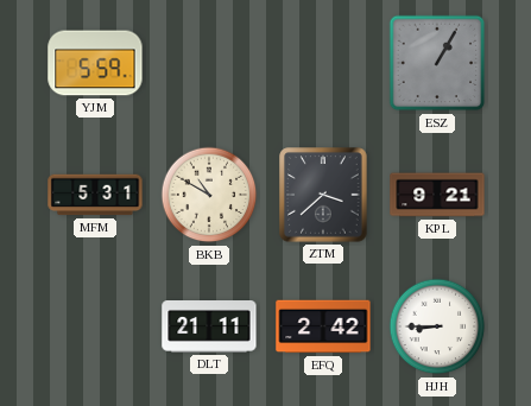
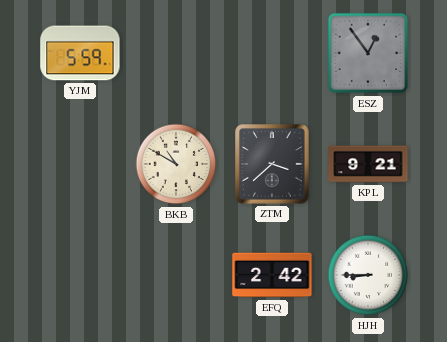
ESZ: 1:05 -> 12:54
MFM: 5:31 -> none
DLT: 21:11 -> none
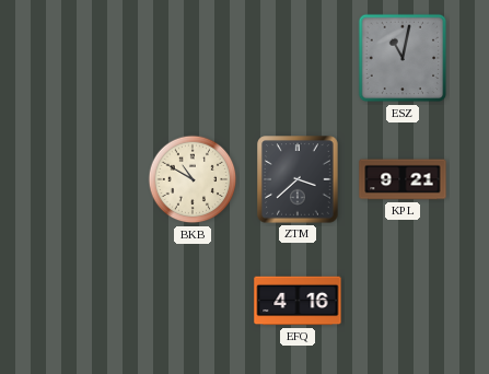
YJM: 5:59 -> none
ESZ: 12:54 -> 11:02
EFQ: 2:42 -> 4:16
HJH: 8:45 -> none
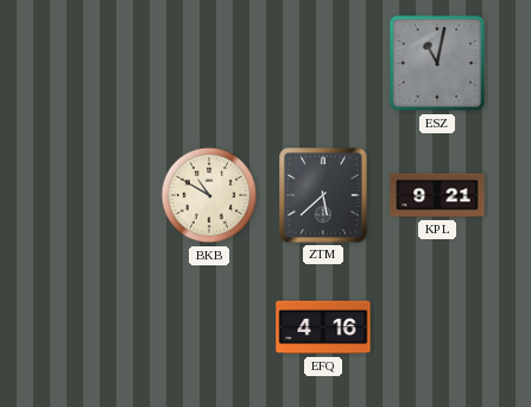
ZTM: 3:38 -> 5:38
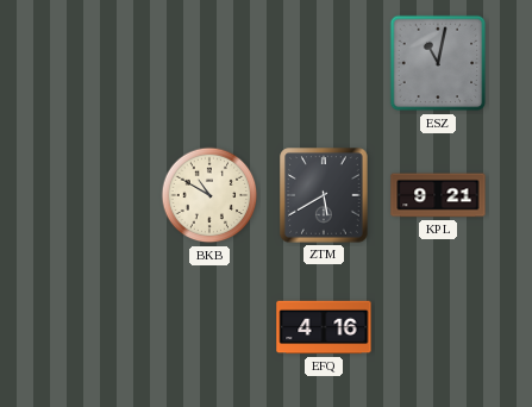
ZTM: 5:38 -> 5:40
